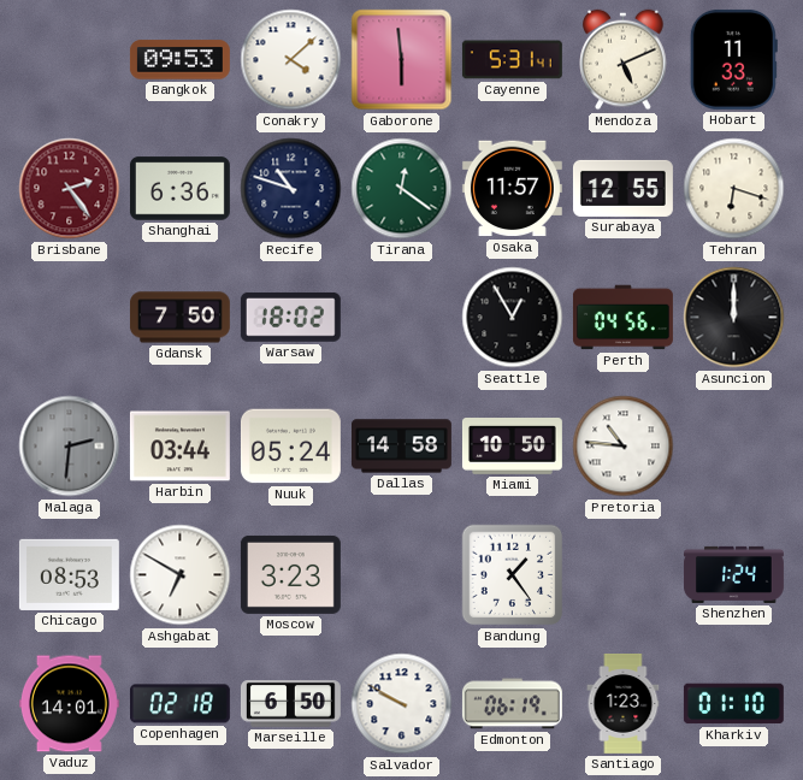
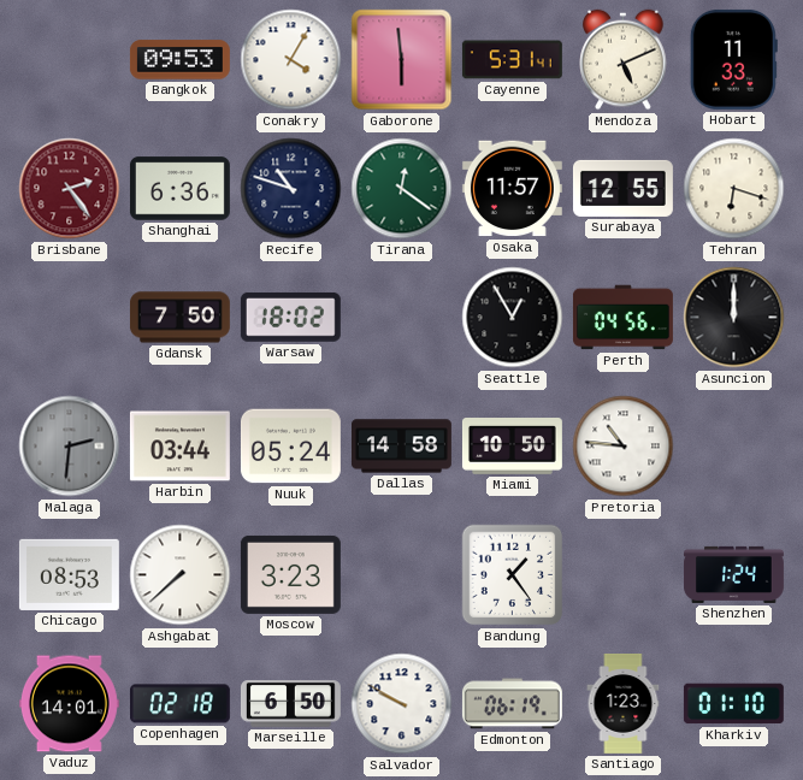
Conakry: 4:08 -> 4:05
Ashgabat: 6:50 -> 7:38
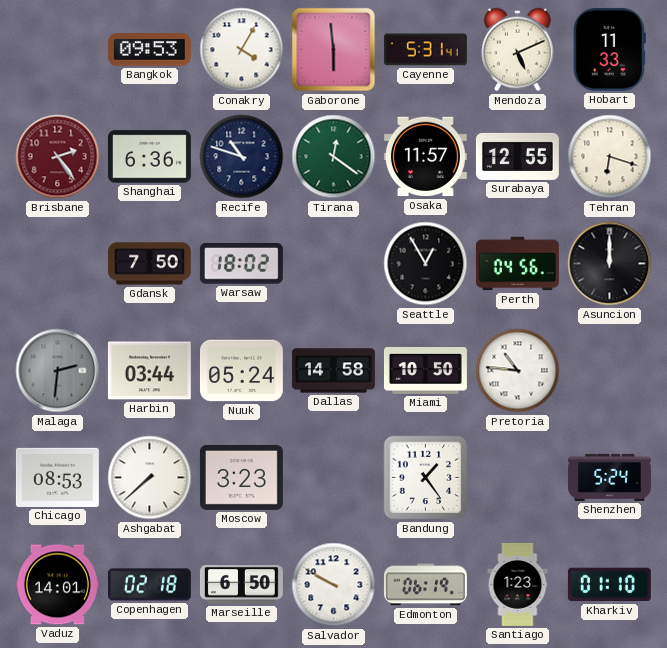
Shenzhen: 1:24 -> 5:24
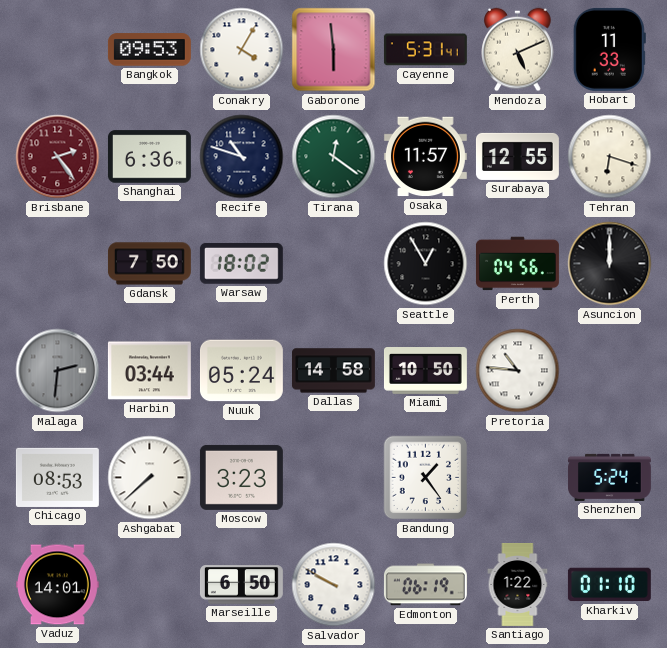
Copenhagen: 02:18 -> none
Santiago: 1:23 -> 1:22
